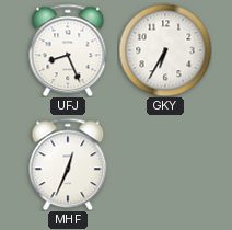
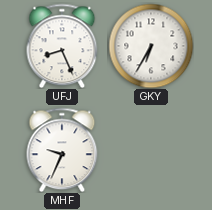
MHF: 12:34 -> 9:34
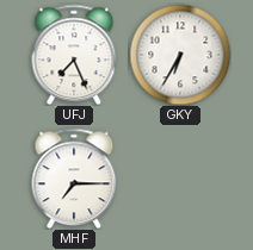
UFJ: 8:26 -> 7:26
MHF: 9:34 -> 7:15
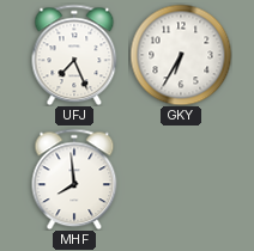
MHF: 7:15 -> 7:59
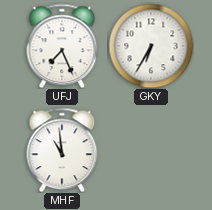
MHF: 7:59 -> 10:59
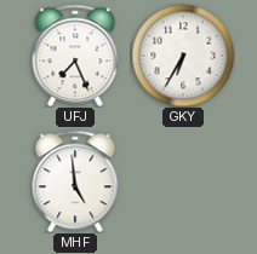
MHF: 10:59 -> 4:59
